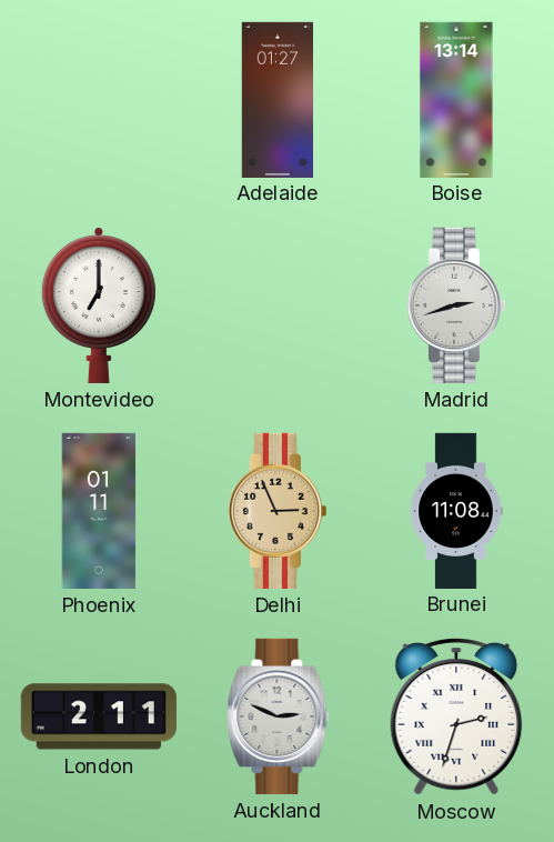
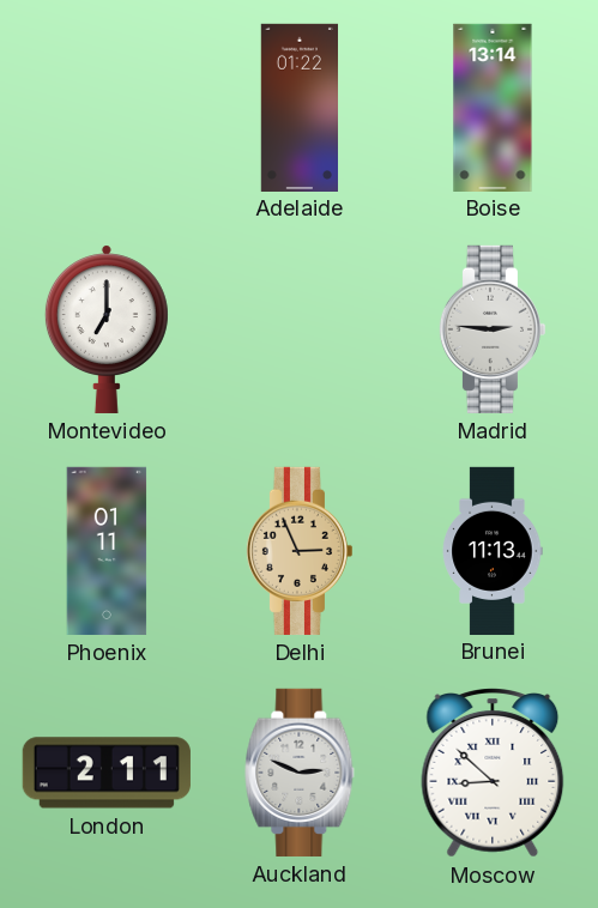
Adelaide: 01:27 -> 01:22
Madrid: 2:42 -> 2:46
Brunei: 11:08 -> 11:13
Moscow: 2:33 -> 8:52
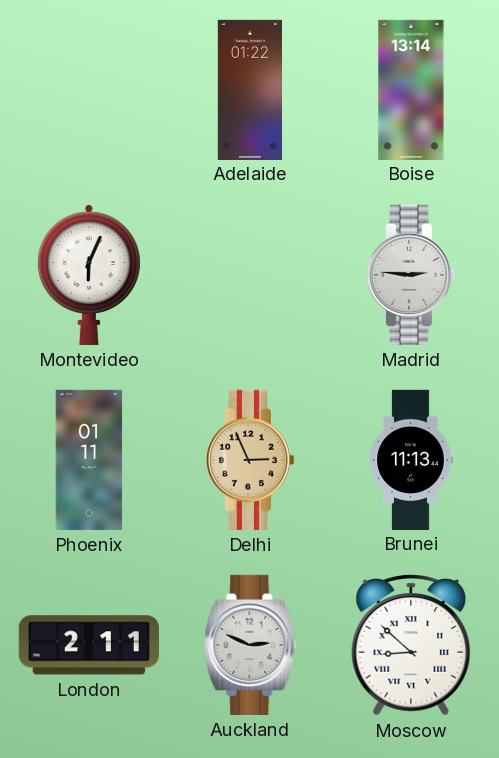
Montevideo: 7:00 -> 6:04
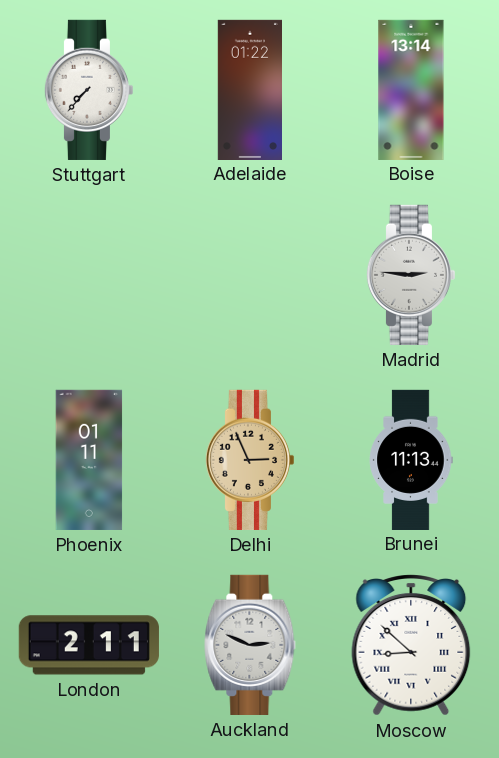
Stuttgart: none -> 7:37
Montevideo: 6:04 -> none
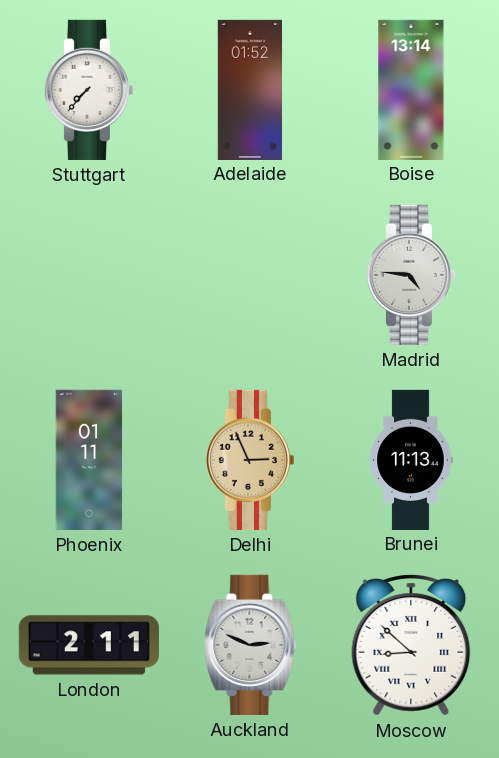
Adelaide: 01:22 -> 01:52
Madrid: 2:46 -> 4:46
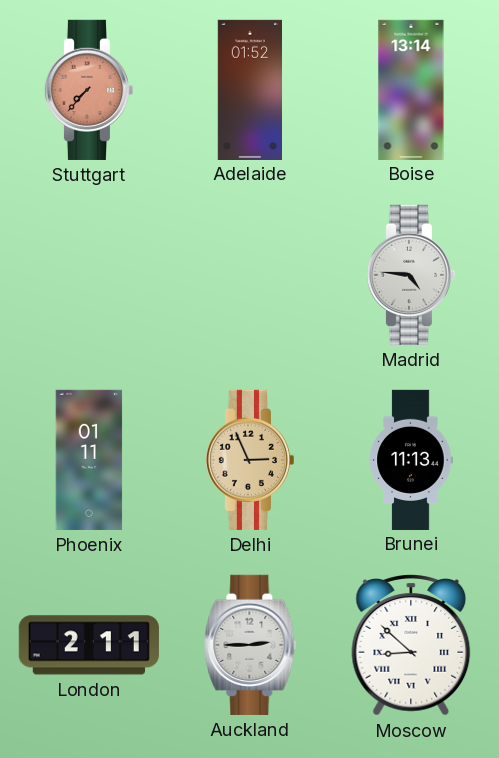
Stuttgart dial: white -> salmon
Auckland: 2:49 -> 2:45
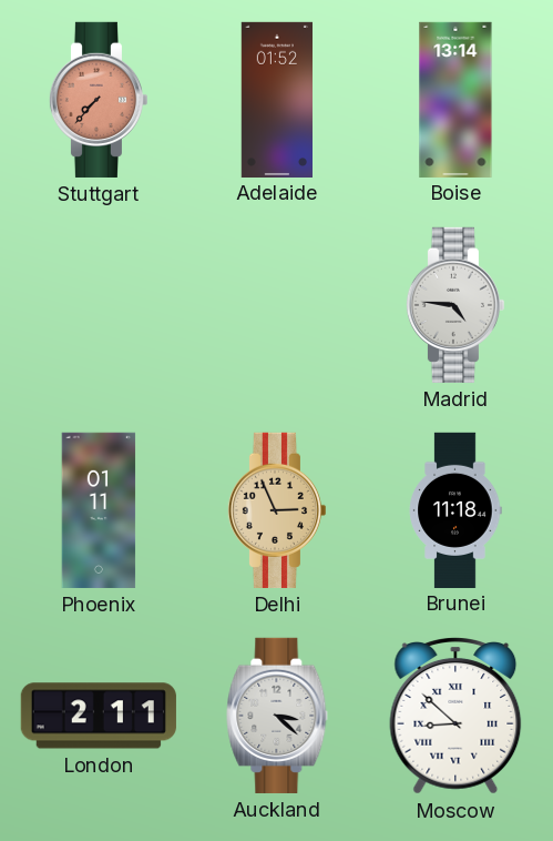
Brunei: 11:13 -> 11:18
Auckland: 2:45 -> 3:22
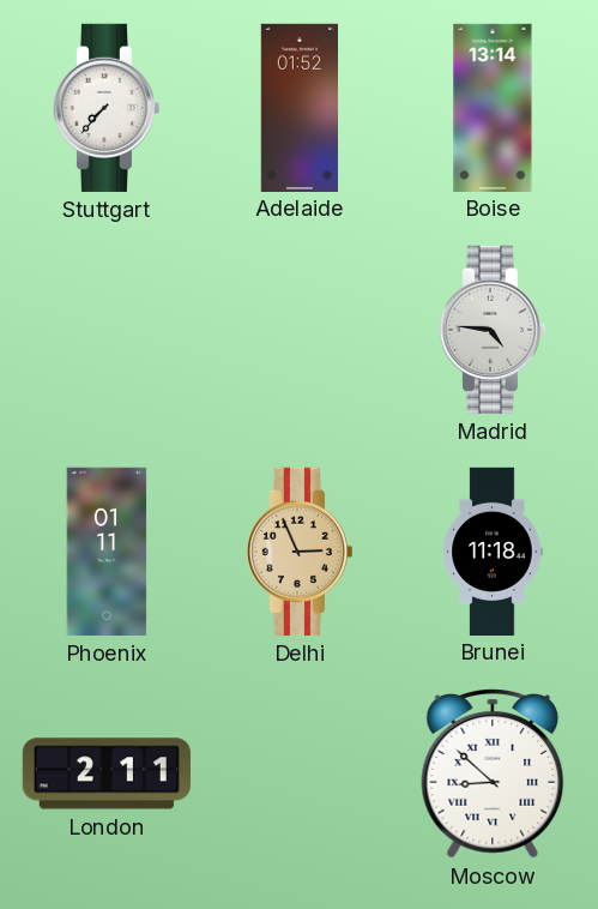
Stuttgart dial: salmon -> white
Auckland: 3:22 -> none
